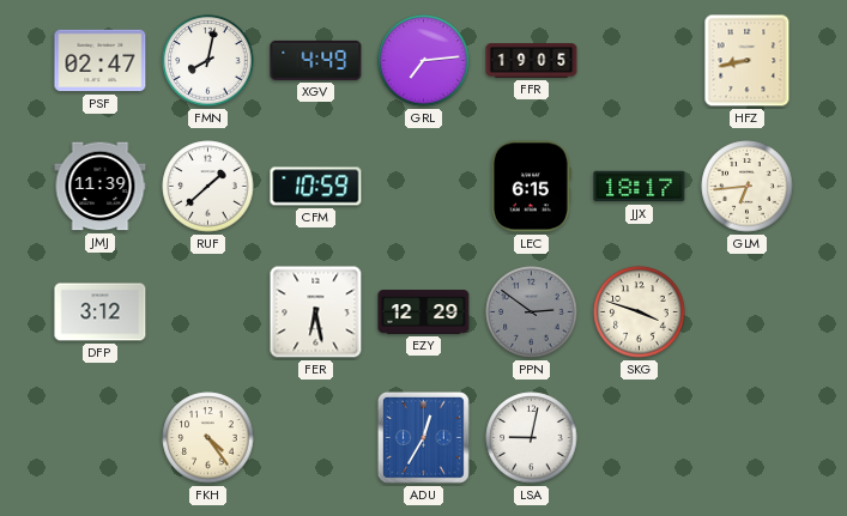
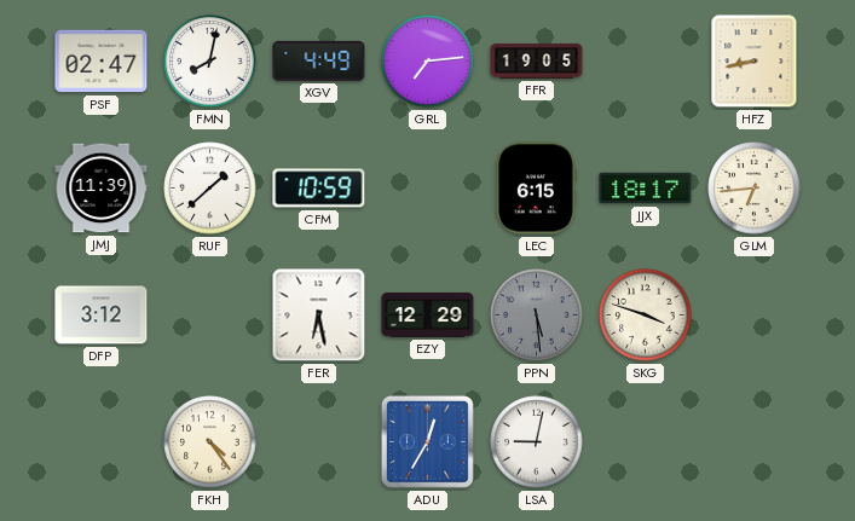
PPN: 2:51 -> 5:29
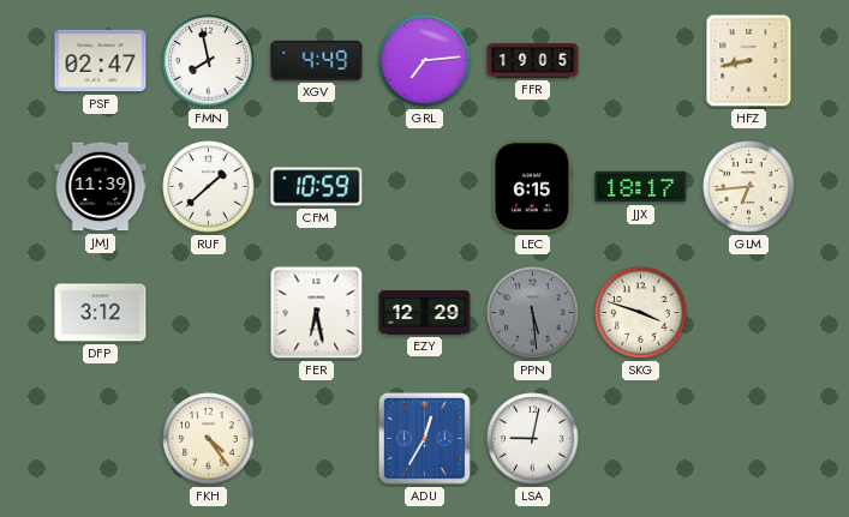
FMN: 8:02 -> 7:58
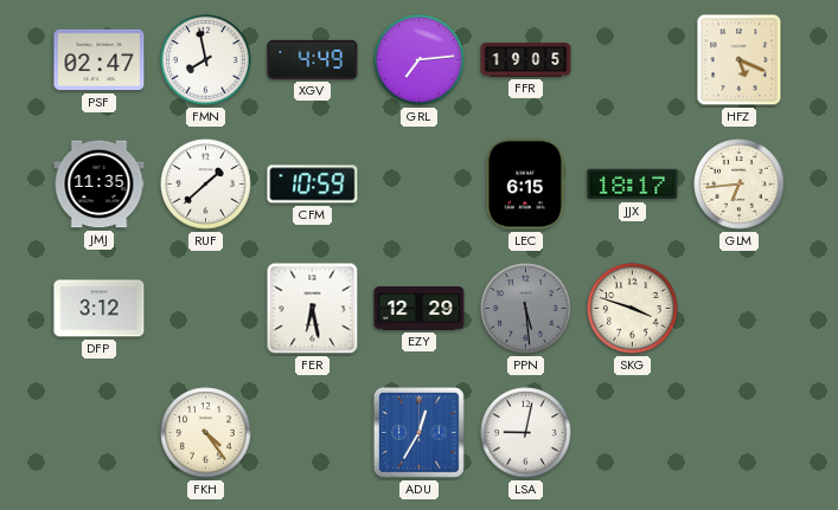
HFZ: 8:43 -> 5:19
JMJ: 11:39 -> 11:35
